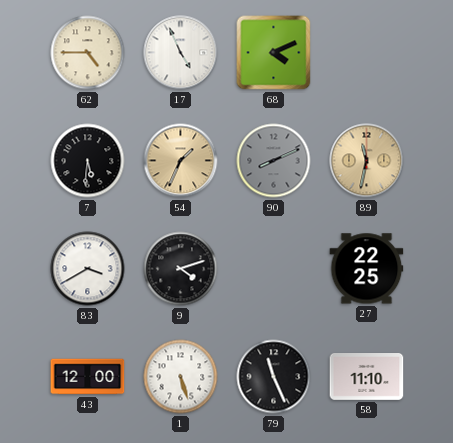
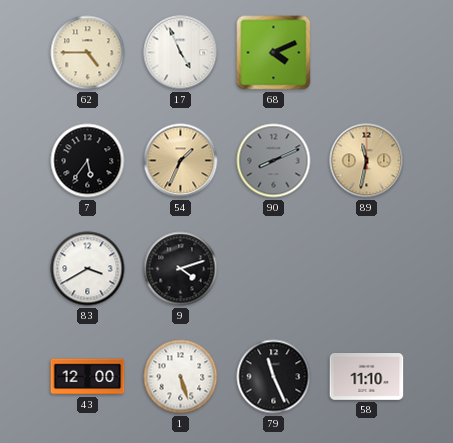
7: 5:31 -> 5:36
27: 22:25 -> none
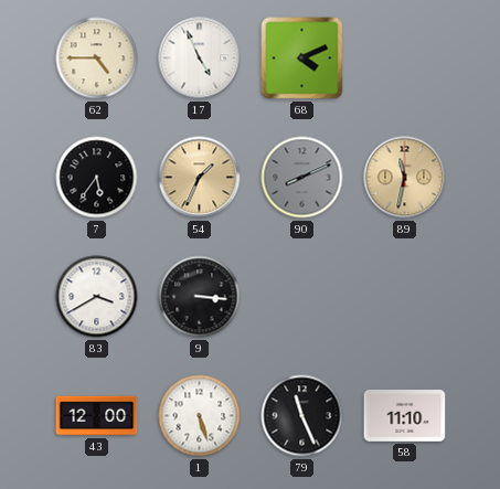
9: 4:12 -> 3:16
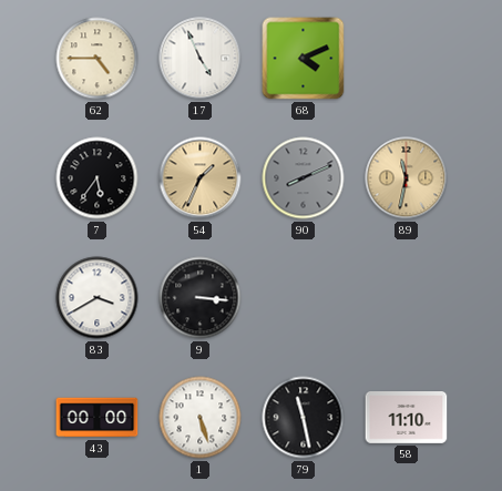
43: 12:00 -> 00:00
79: 11:26 -> 11:28
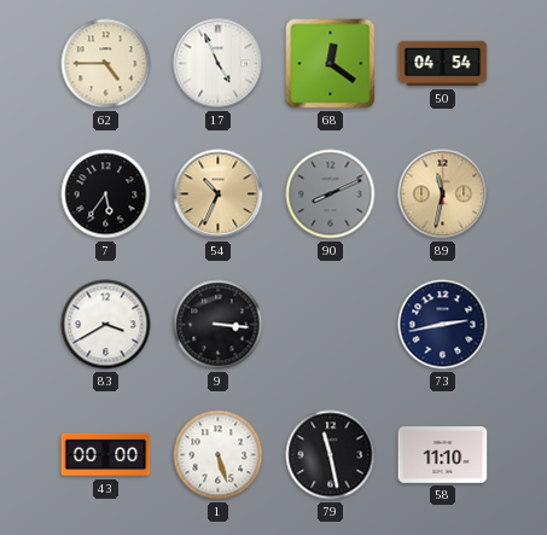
68: 4:11 -> 12:21
50: none -> 04:54
54: 1:34 -> 10:34
73: none -> 2:43
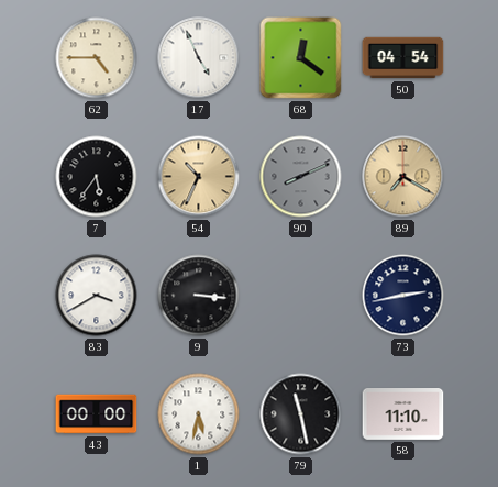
89: 11:32 -> 7:20
1: 5:27 -> 5:32
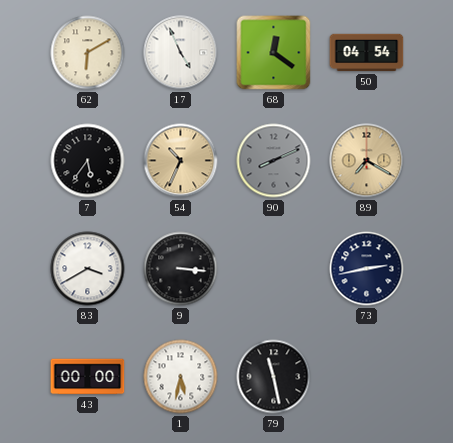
62: 4:45 -> 6:10
58: 11:10 -> none
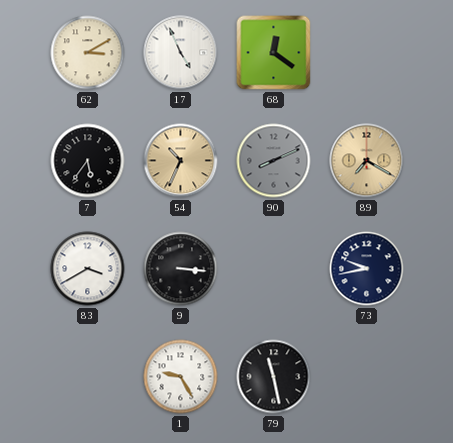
62: 6:10 -> 3:10
50: 04:54 -> none
73: 2:43 -> 9:43
43: 00:00 -> none
1: 5:32 -> 9:25
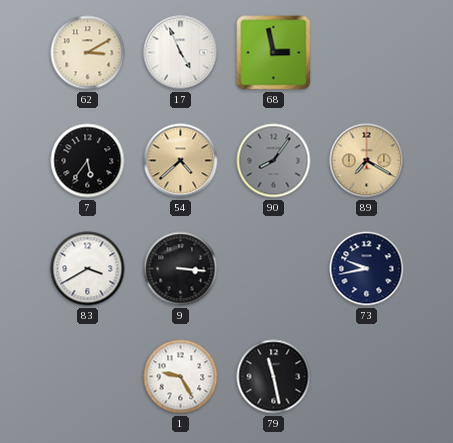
68: 12:21 -> 2:58
54: 10:34 -> 4:38
90: 8:11 -> 8:06
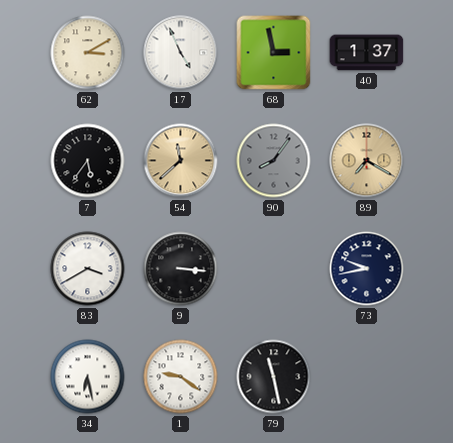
40: none -> 1:37
54: 4:38 -> 11:38
34: none -> 6:28
1: 9:25 -> 9:21
